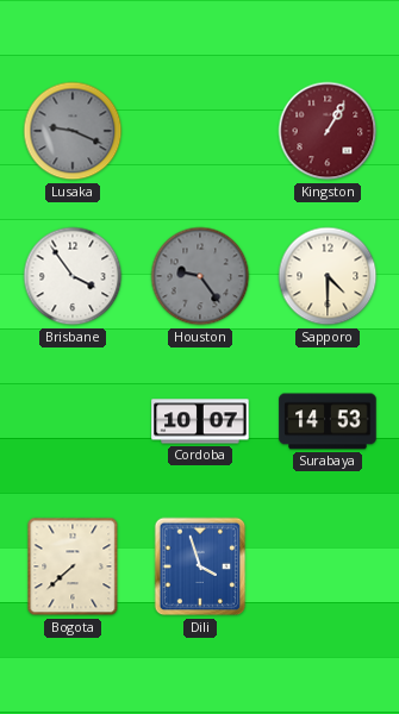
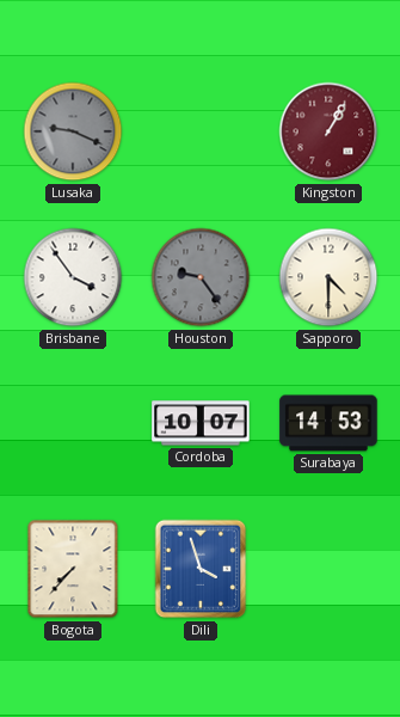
Bogota: 7:38 -> 7:37
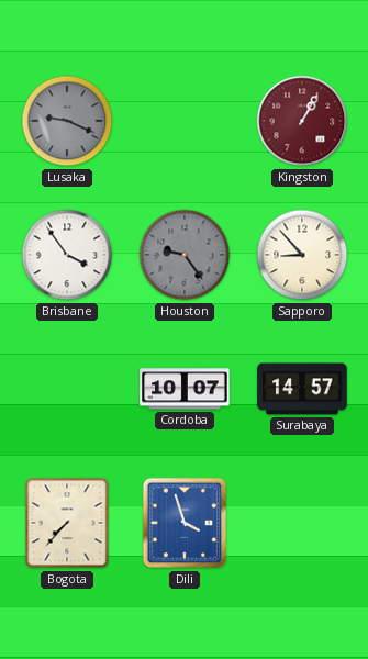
Sapporo: 4:30 -> 8:53
Surabaya: 14:53 -> 14:57
